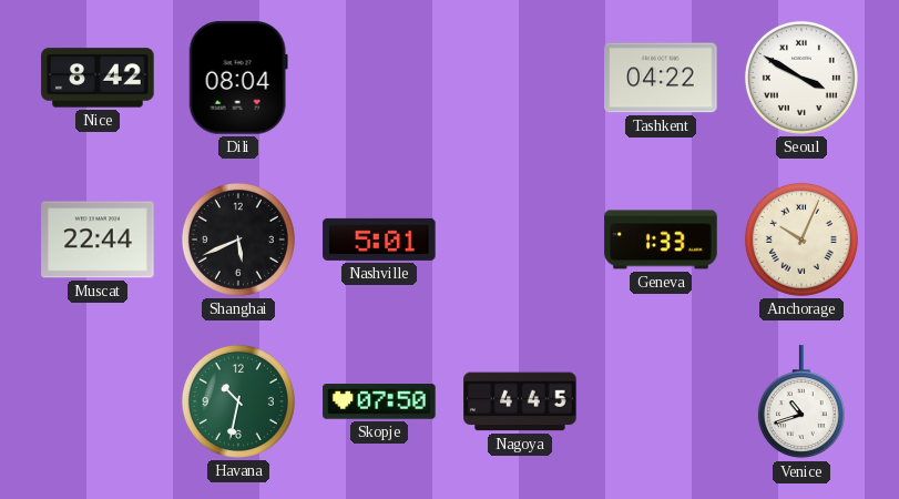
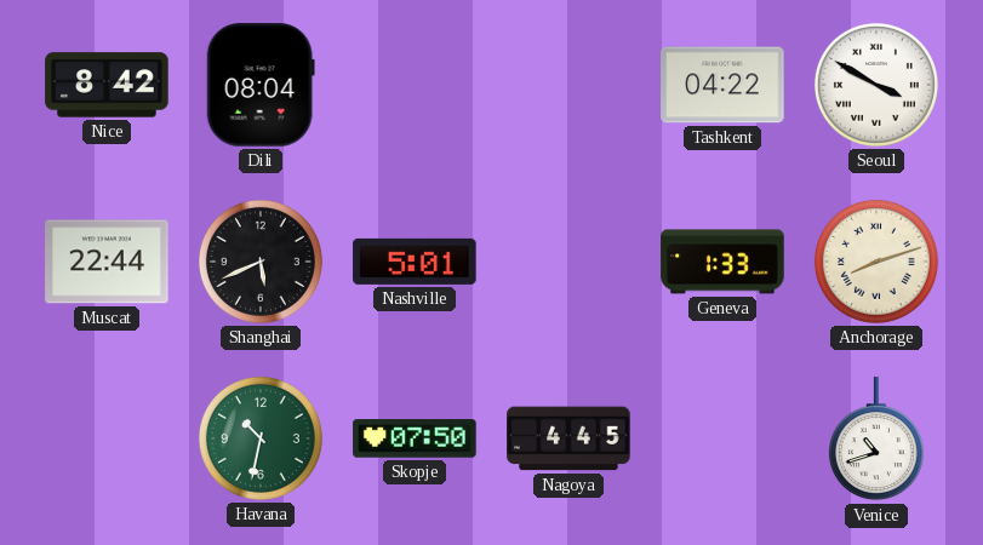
Anchorage: 10:04 -> 8:12
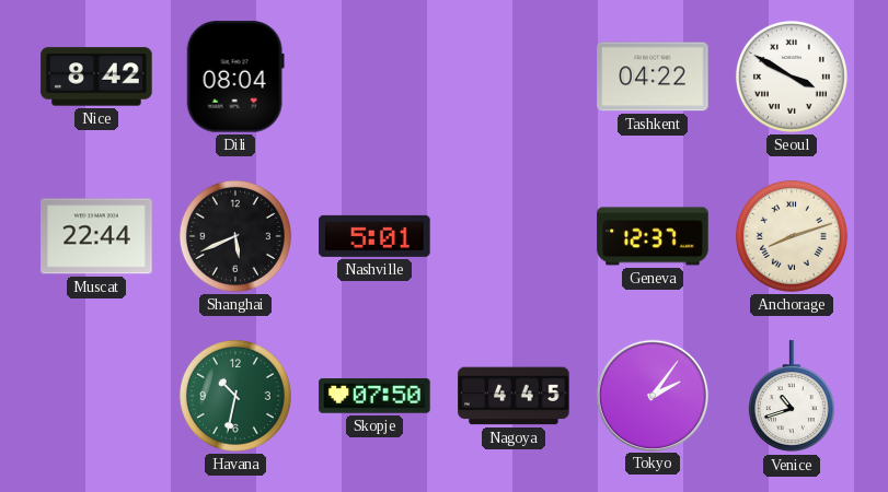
Geneva: 1:33 -> 12:37
Tokyo: none -> 2:06
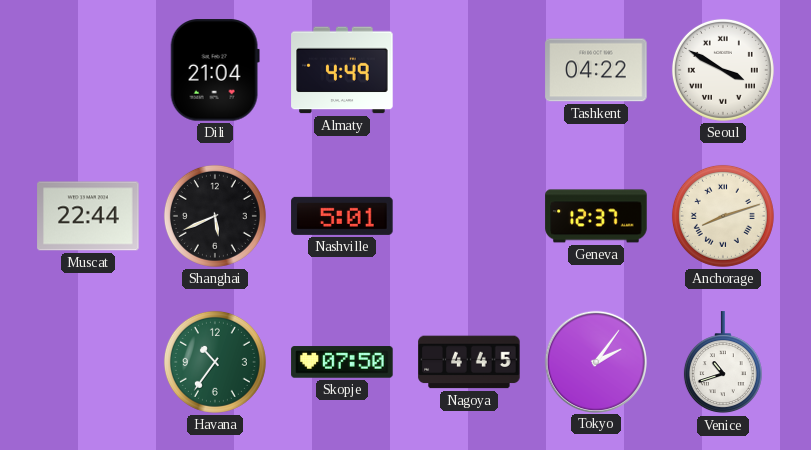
Nice: 8:42 -> none
Dili: 08:04 -> 21:04
Almaty: none -> 4:49
Havana: 10:32 -> 10:36
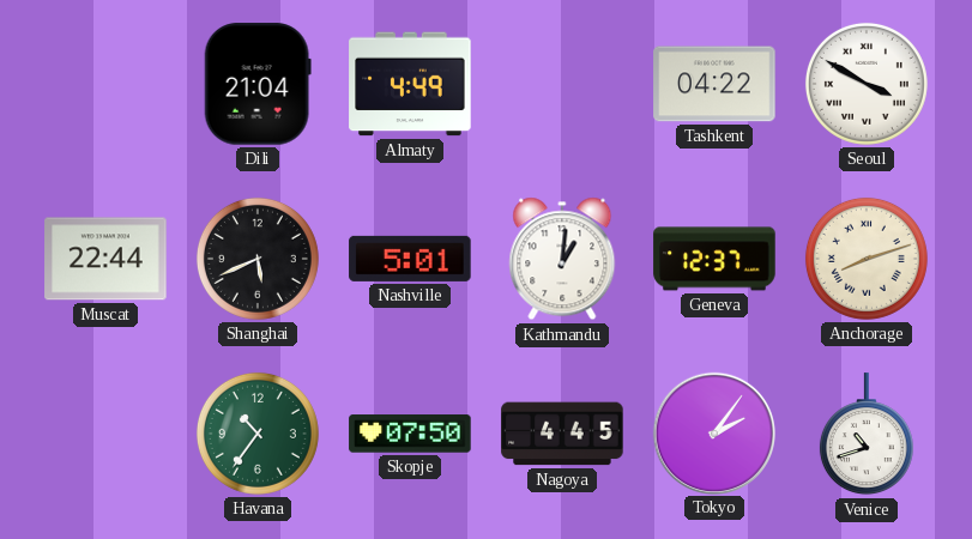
Kathmandu: none -> 1:01
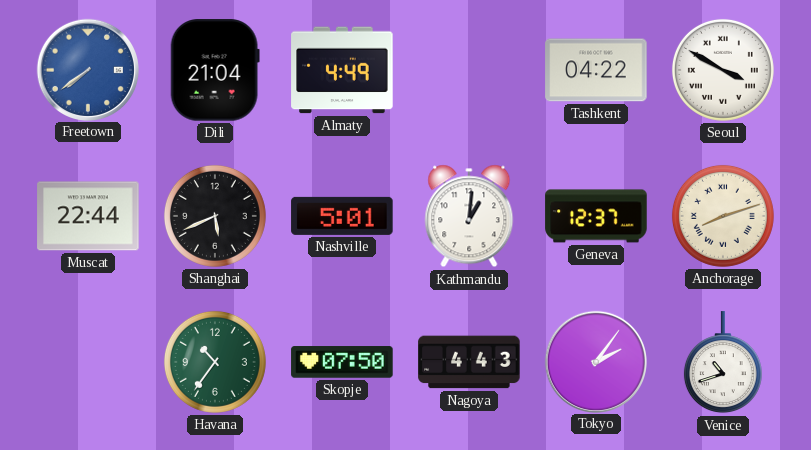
Freetown: none -> 7:39
Nagoya: 4:45 -> 4:43
